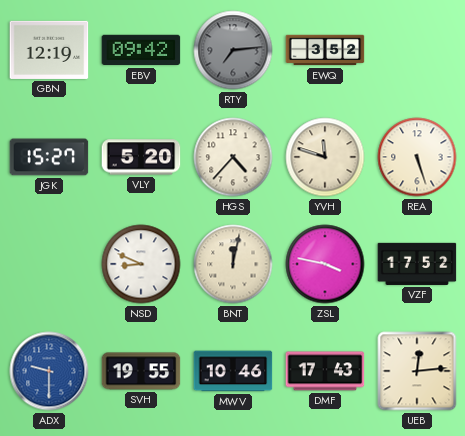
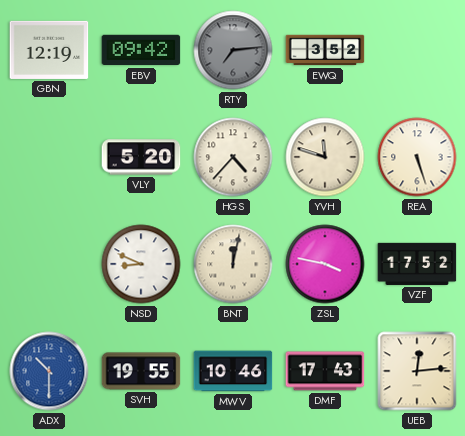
JGK: 15:27 -> none
ADX: 9:30 -> 10:30
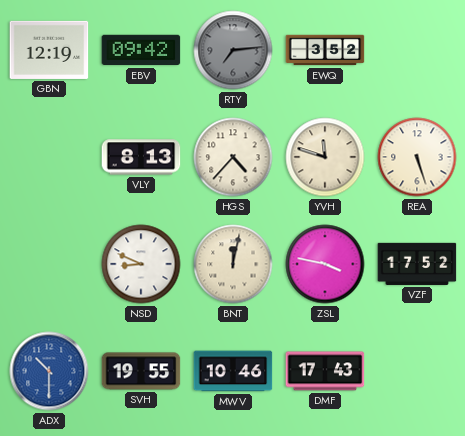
VLY: 5:20 -> 8:13
UEB: 12:14 -> none
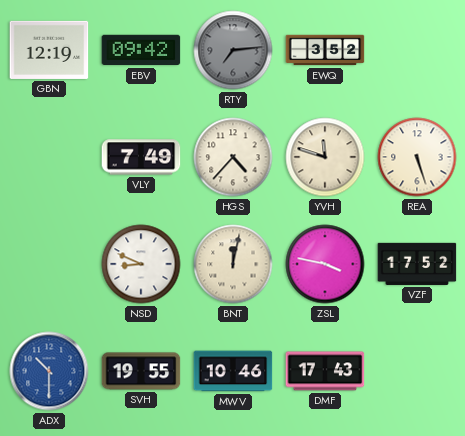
VLY: 8:13 -> 7:49
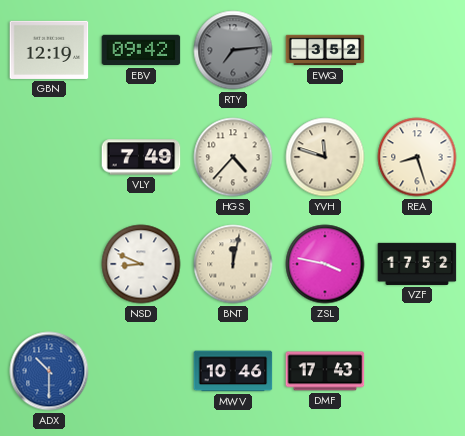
REA: 5:27 -> 8:27
SVH: 19:55 -> none
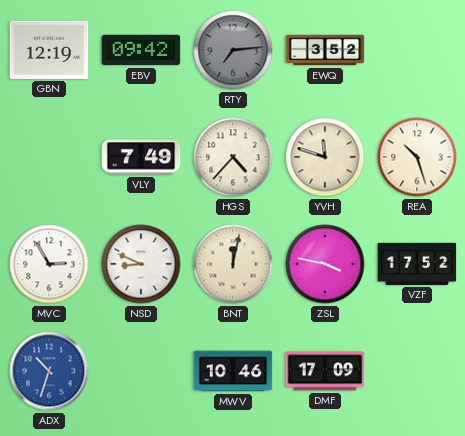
REA: 8:27 -> 10:27
MVC: none -> 2:55
ADX: 10:30 -> 10:33
DMF: 17:43 -> 17:09
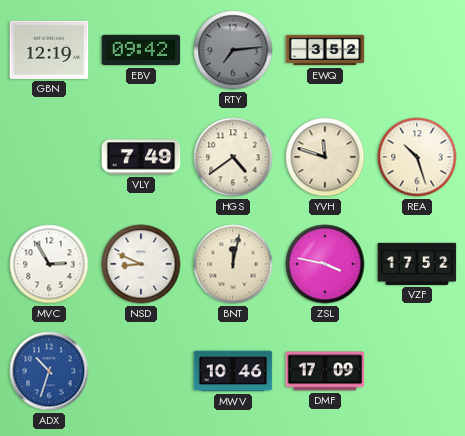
HGS: 4:37 -> 4:39
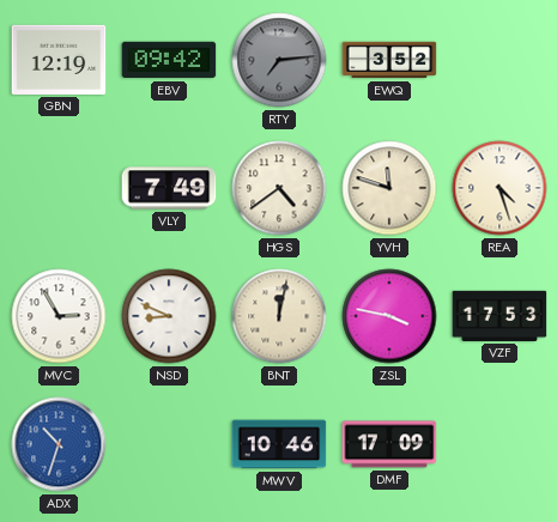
REA: 10:27 -> 4:27
VZF: 17:52 -> 17:53
